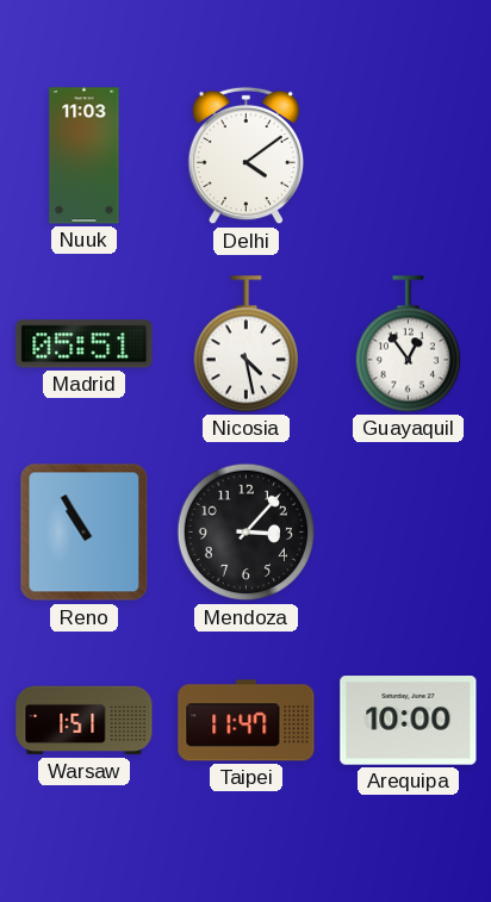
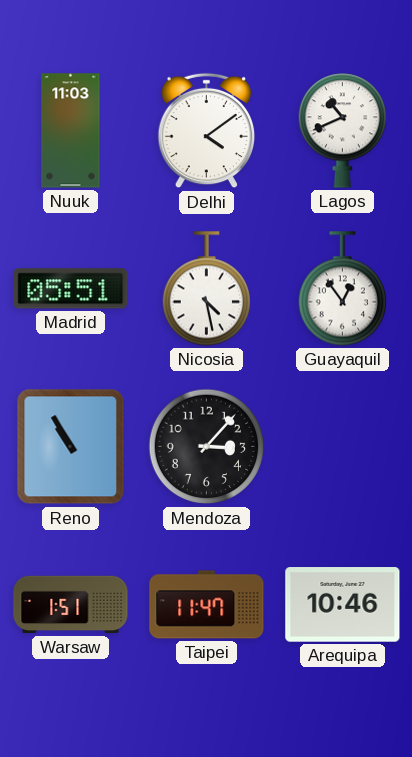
Lagos: none -> 10:41
Arequipa: 10:00 -> 10:46
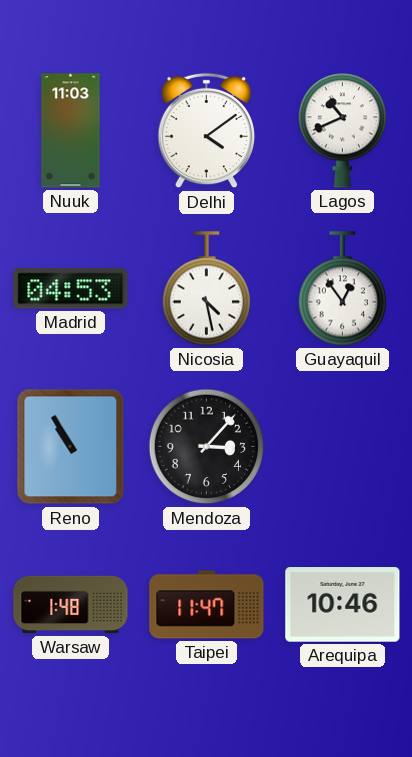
Madrid: 05:51 -> 04:53
Warsaw: 1:51 -> 1:48
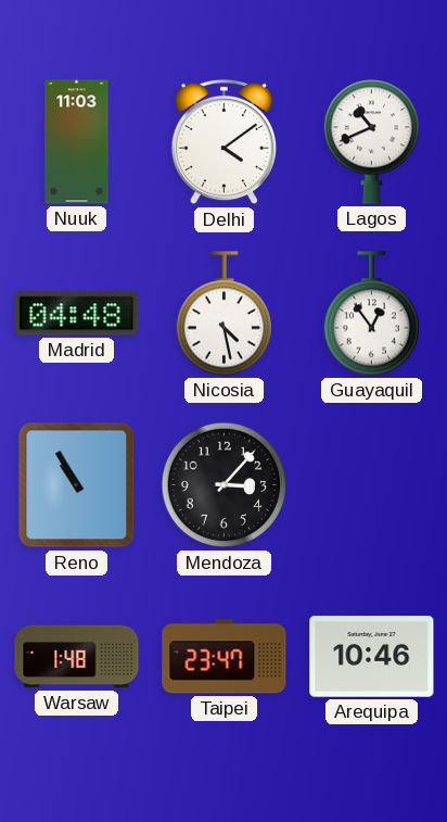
Madrid: 04:53 -> 04:48
Taipei: 11:47 -> 23:47
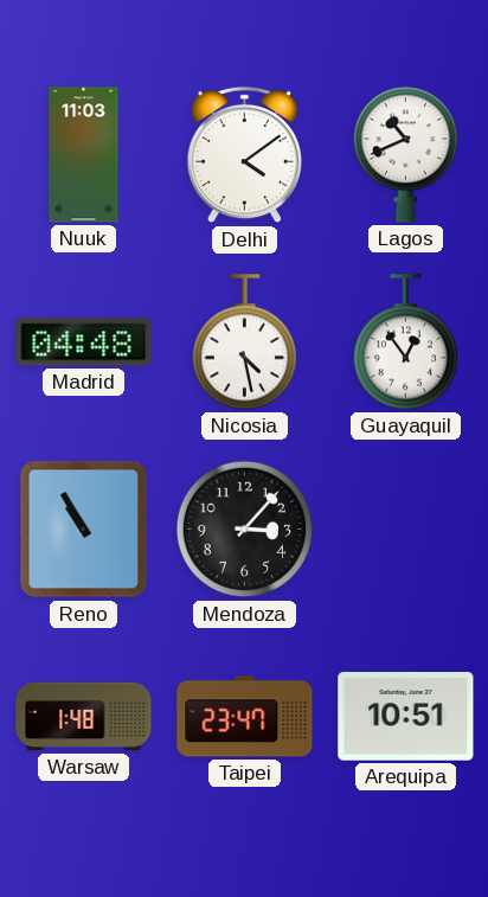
Arequipa: 10:46 -> 10:51
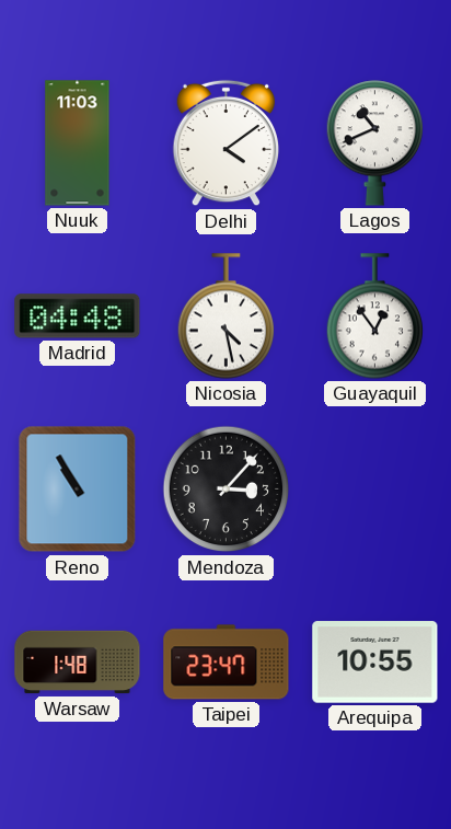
Arequipa: 10:51 -> 10:55
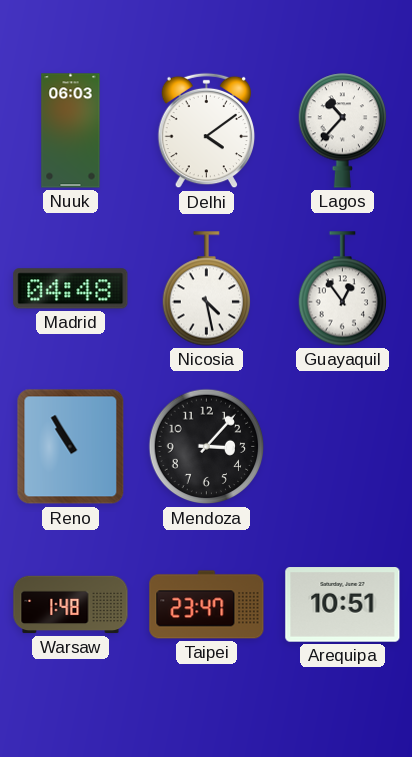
Nuuk: 11:03 -> 06:03
Lagos: 10:41 -> 10:37
Arequipa: 10:55 -> 10:51
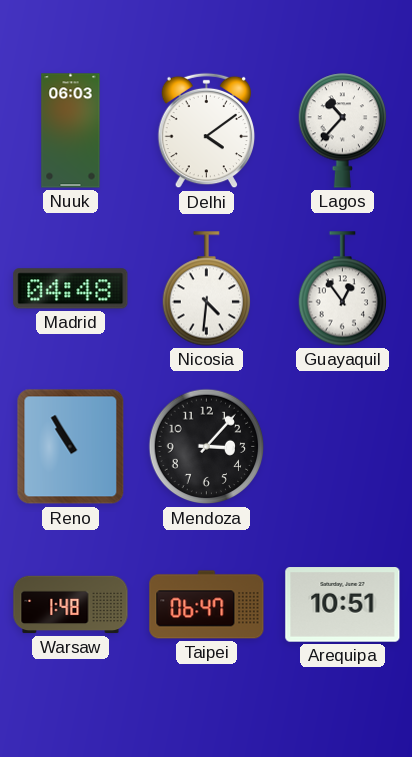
Nicosia: 4:28 -> 4:31
Taipei: 23:47 -> 06:47
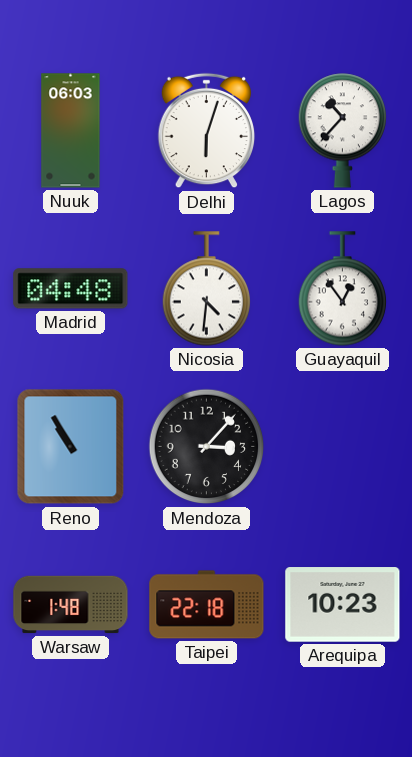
Delhi: 4:09 -> 6:03
Taipei: 06:47 -> 22:18
Arequipa: 10:51 -> 10:23
